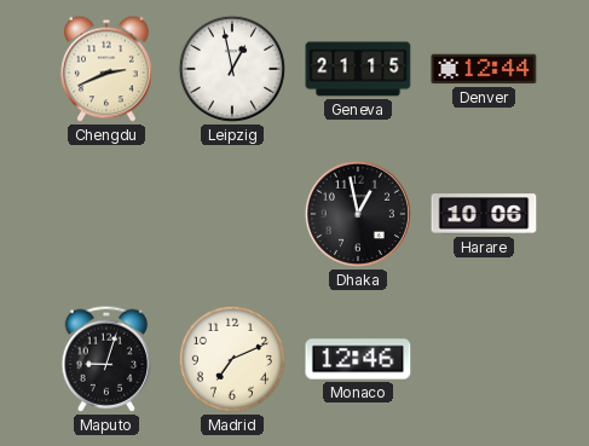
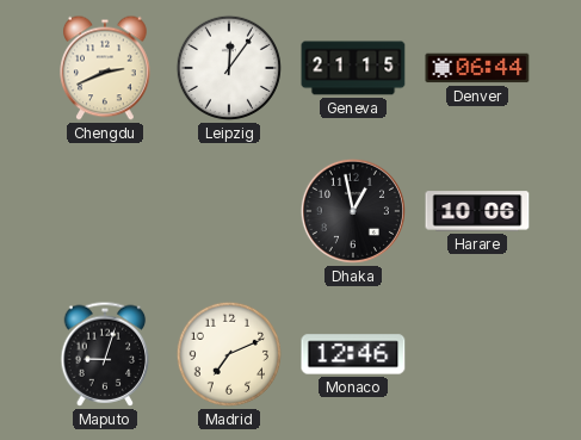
Leipzig: 12:58 -> 12:06
Denver: 12:44 -> 06:44
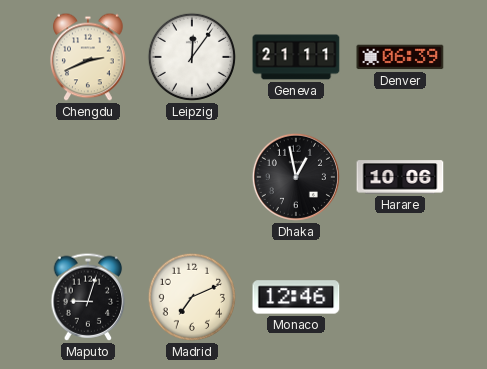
Geneva: 21:15 -> 21:11
Denver: 06:44 -> 06:39
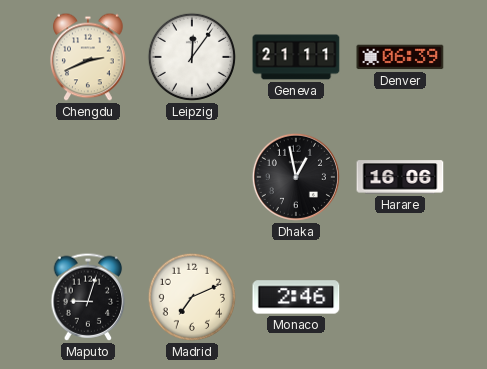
Harare: 10:06 -> 16:06
Monaco: 12:46 -> 2:46
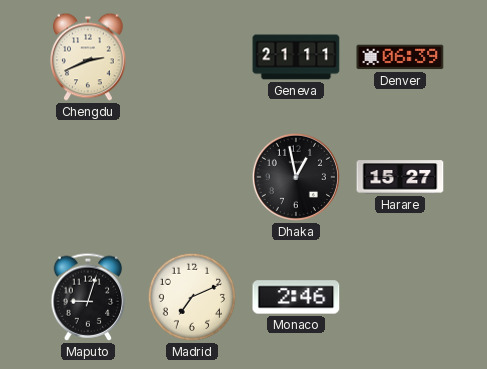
Leipzig: 12:06 -> none
Harare: 16:06 -> 15:27
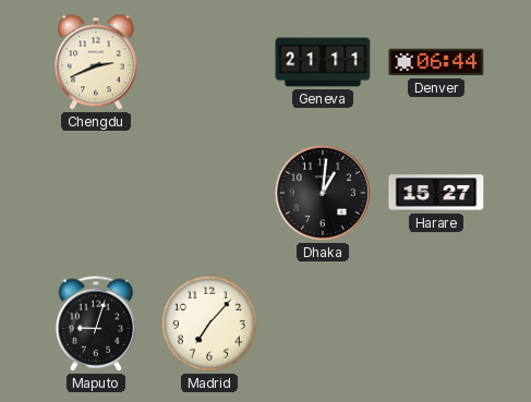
Denver: 06:39 -> 06:44
Dhaka: 12:58 -> 1:01
Madrid: 7:11 -> 7:07
Monaco: 2:46 -> none
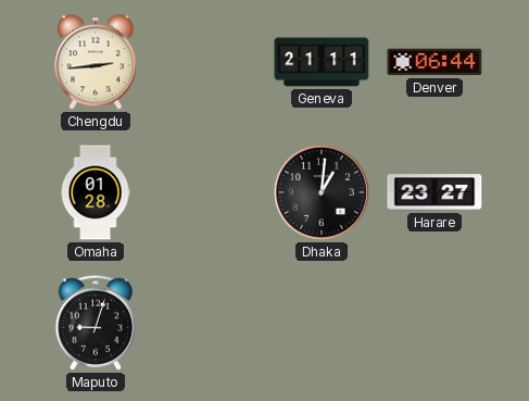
Chengdu: 2:41 -> 2:44
Omaha: none -> 01:28
Harare: 15:27 -> 23:27
Madrid: 7:07 -> none
